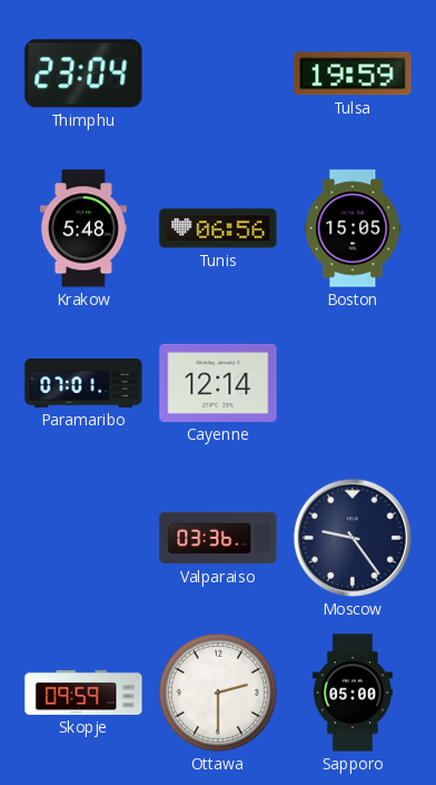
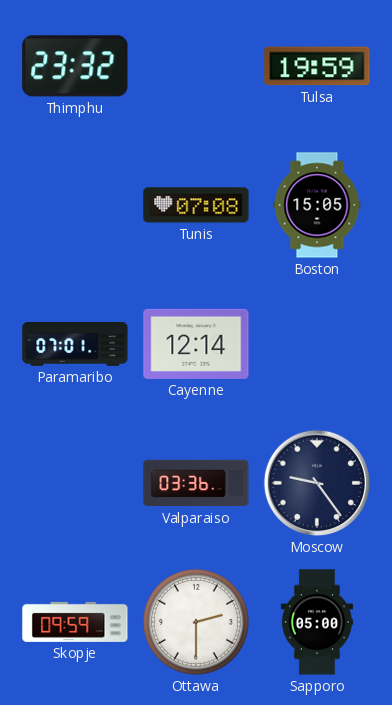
Thimphu: 23:04 -> 23:32
Krakow: 5:48 -> none
Tunis: 06:56 -> 07:08
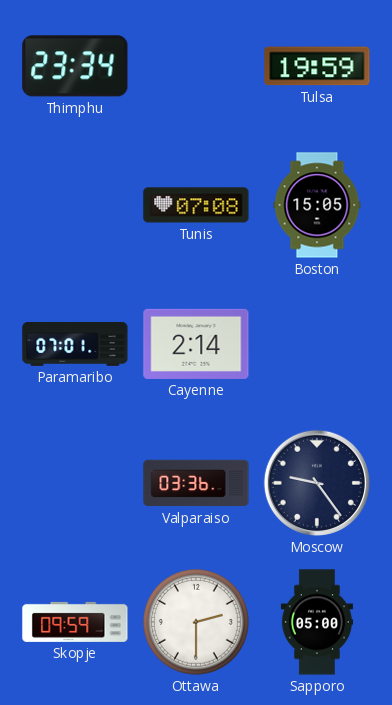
Thimphu: 23:32 -> 23:34
Cayenne: 12:14 -> 2:14
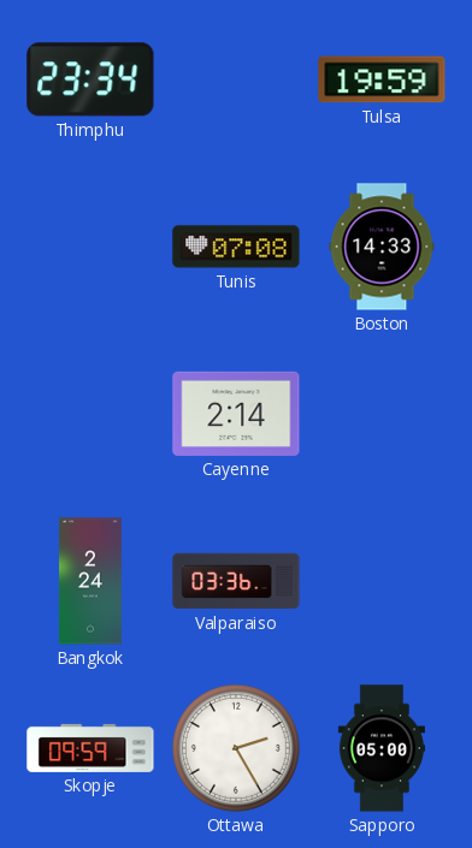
Boston: 15:05 -> 14:33
Paramaribo: 07:01 -> none
Bangkok: none -> 2:24
Moscow: 9:24 -> none
Ottawa: 2:30 -> 2:25
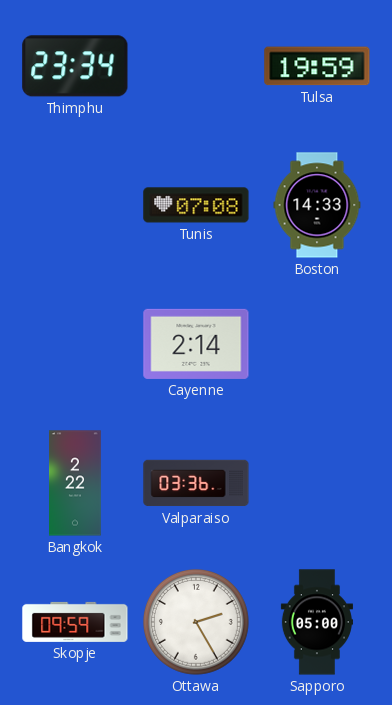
Bangkok: 2:24 -> 2:22
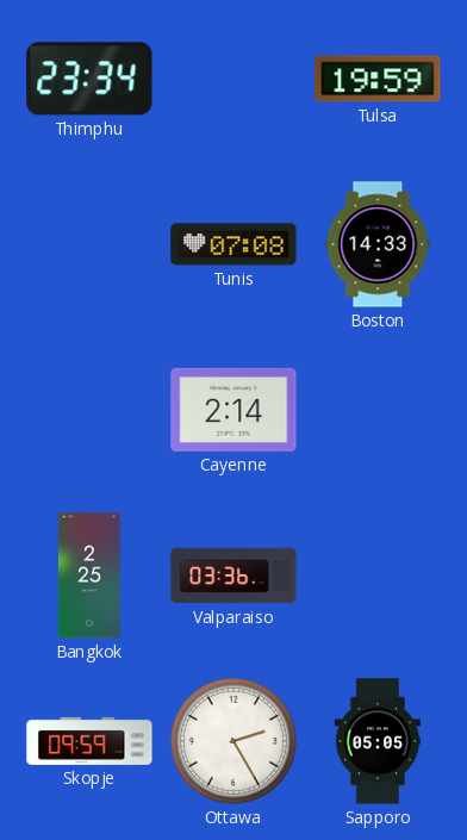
Bangkok: 2:22 -> 2:25
Sapporo: 05:00 -> 05:05
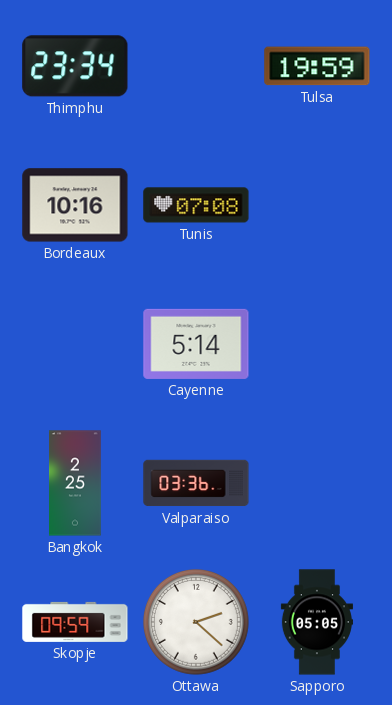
Bordeaux: none -> 10:16
Boston: 14:33 -> none
Cayenne: 2:14 -> 5:14
Ottawa: 2:25 -> 2:22
